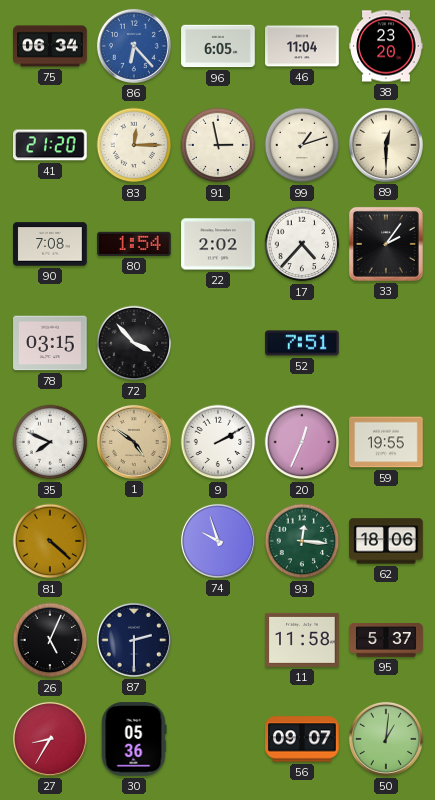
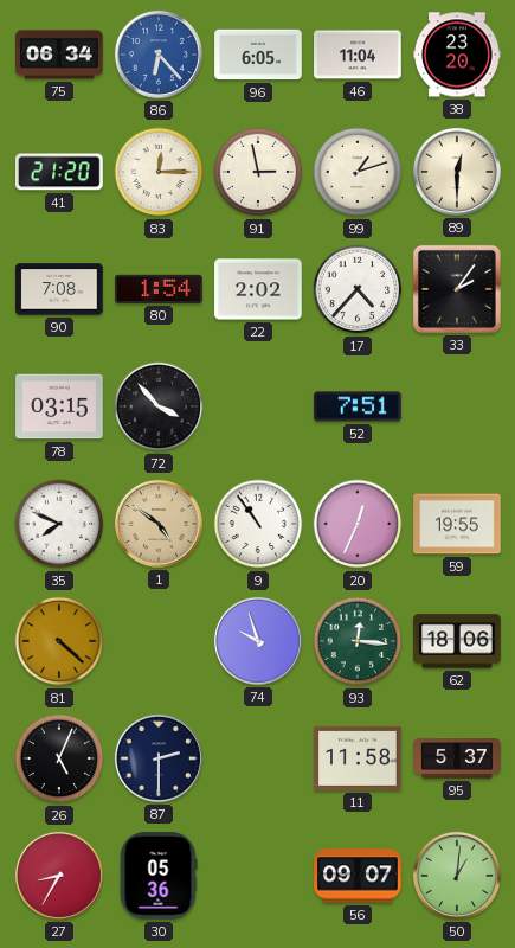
9: 2:10 -> 10:54
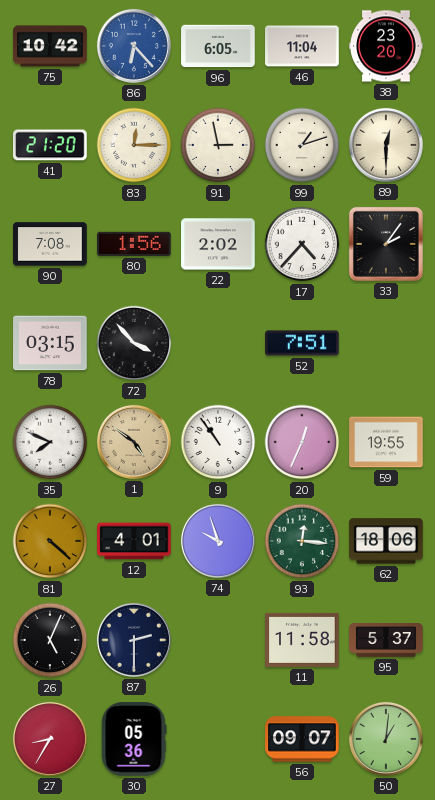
75: 06:34 -> 10:42
80: 1:54 -> 1:56
12: none -> 4:01
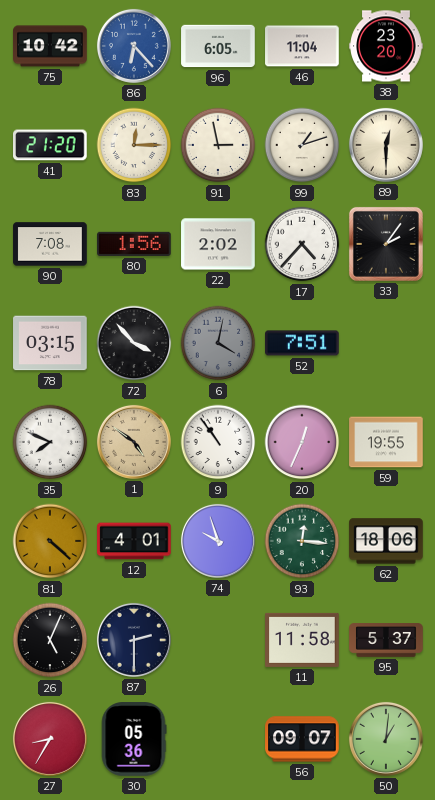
6: none -> 4:02
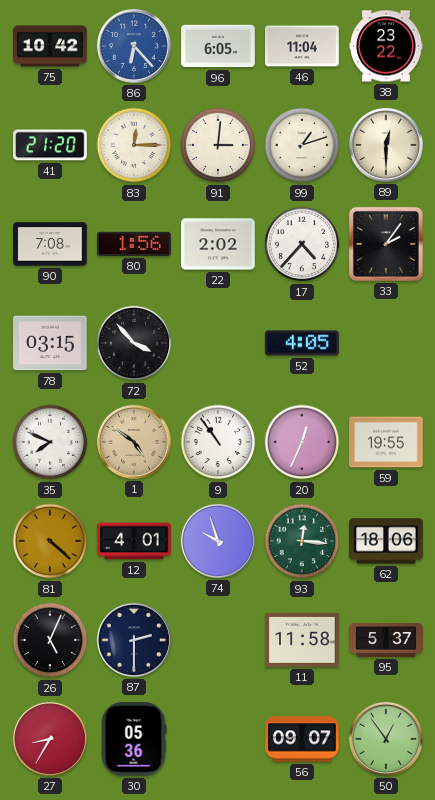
38: 23:20 -> 23:22
91: 2:58 -> 3:01
6: 4:02 -> none
52: 7:51 -> 4:05
50: 1:01 -> 12:54
